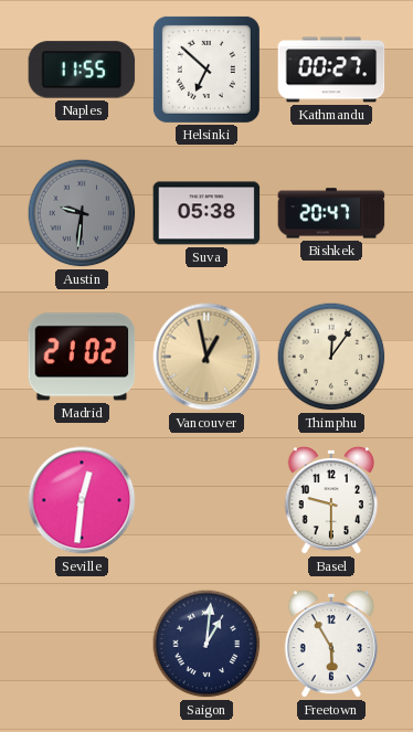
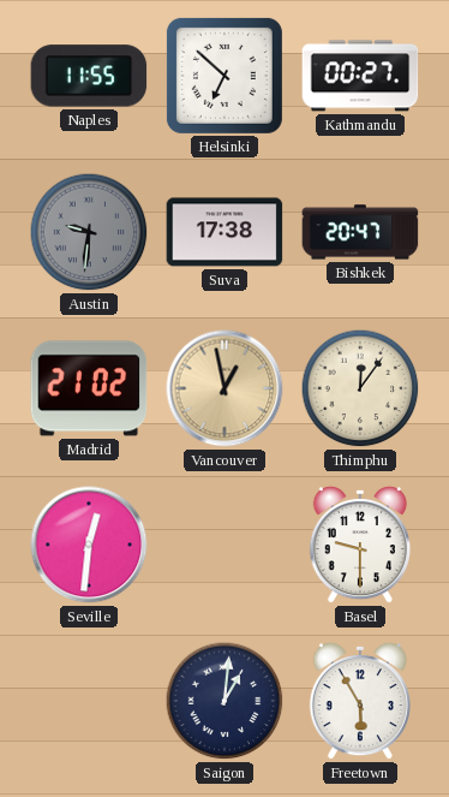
Suva: 05:38 -> 17:38
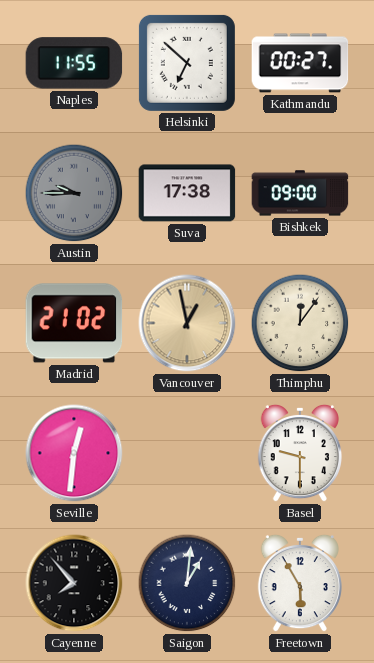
Austin: 9:31 -> 9:45
Bishkek: 20:47 -> 09:00
Cayenne: none -> 7:53
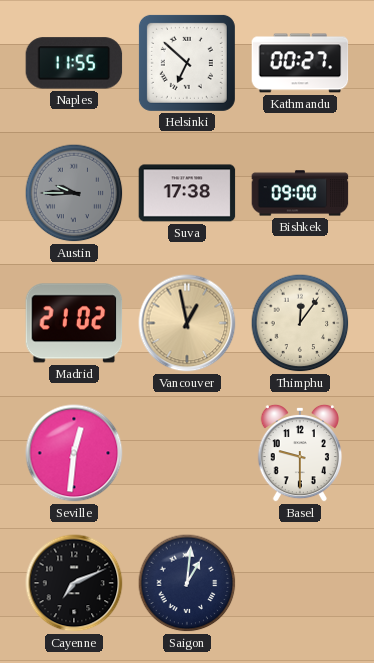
Cayenne: 7:53 -> 7:11
Freetown: 5:55 -> none
